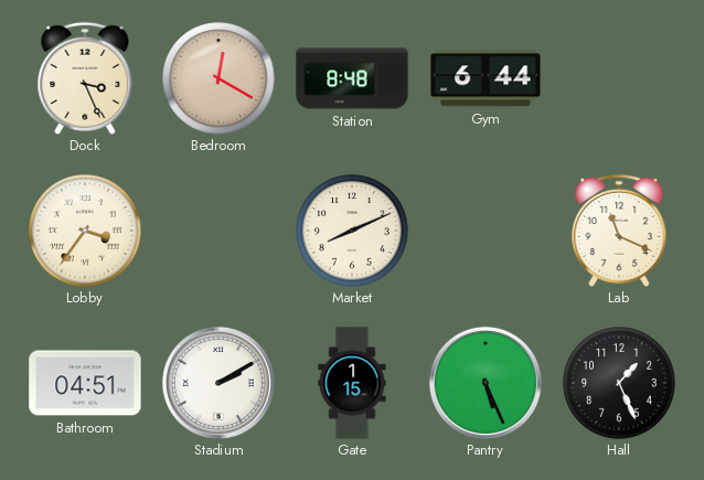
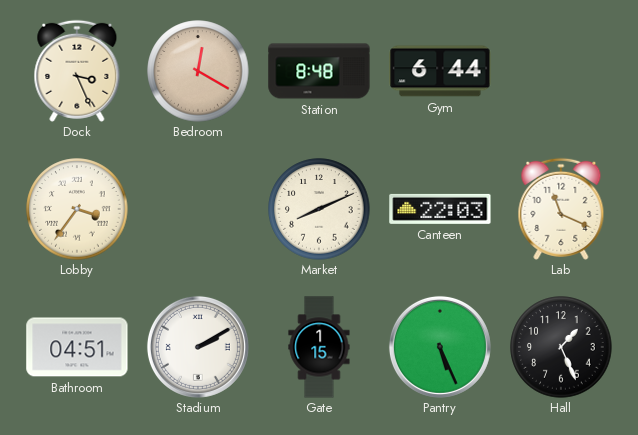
Canteen: none -> 22:03
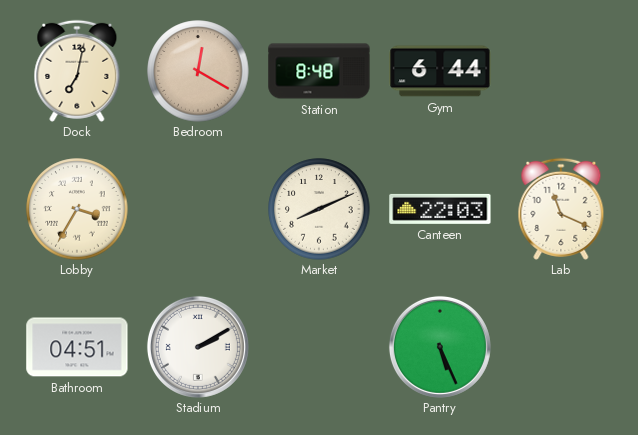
Dock: 3:26 -> 7:02
Lobby: 3:36 -> 3:35
Gate: 1:15 -> none
Hall: 1:26 -> none
